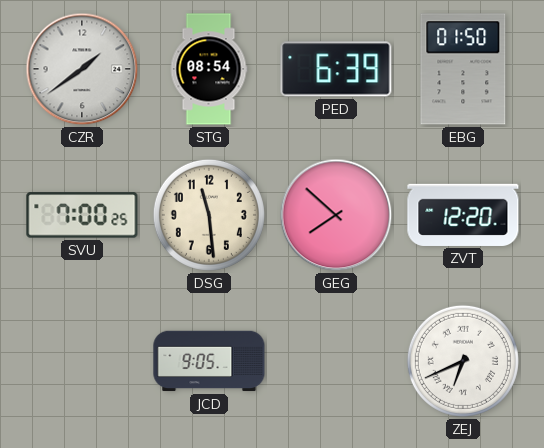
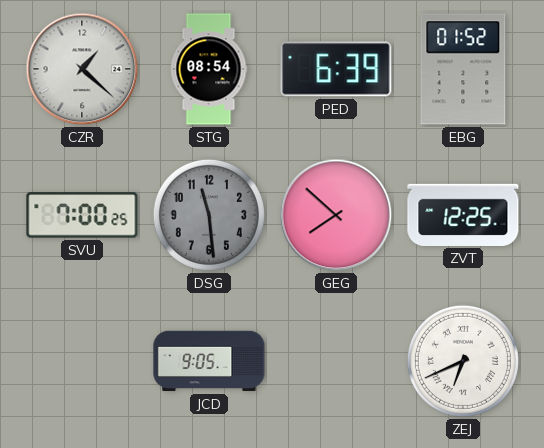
CZR: 1:39 -> 1:22
EBG: 01:50 -> 01:52
DSG dial: cream -> grey
ZVT: 12:20 -> 12:25
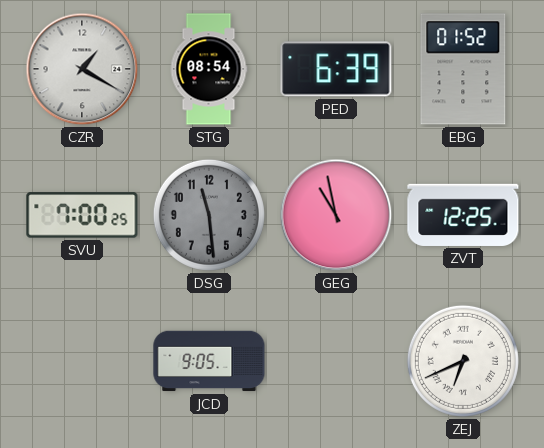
CZR: 1:22 -> 1:20
GEG: 7:52 -> 10:58
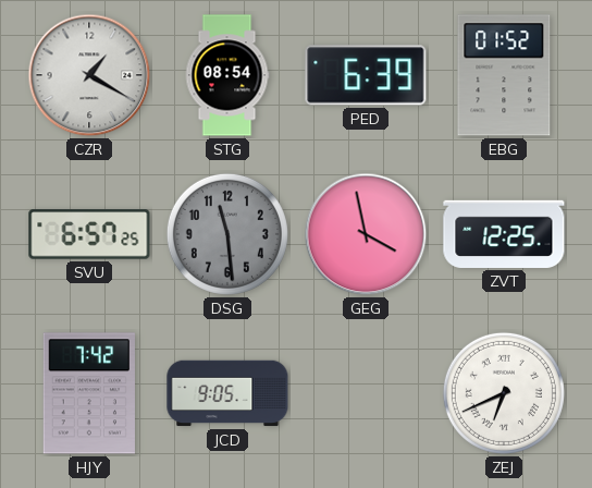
SVU: 7:00 -> 6:57
GEG: 10:58 -> 3:58
HJY: none -> 7:42
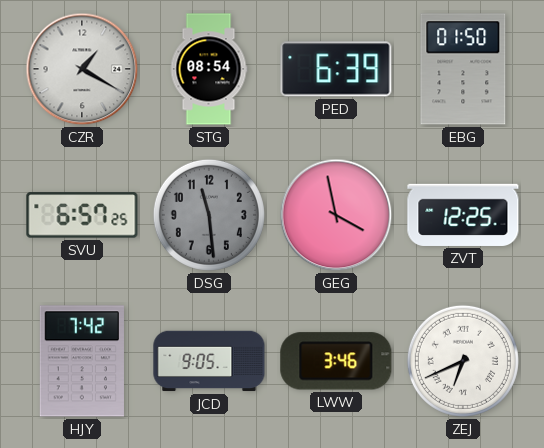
EBG: 01:52 -> 01:50
LWW: none -> 3:46
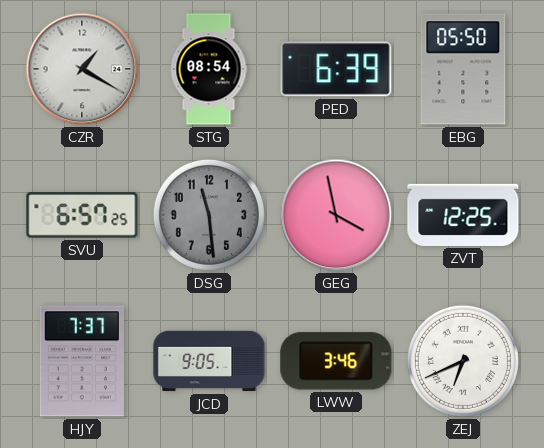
EBG: 01:50 -> 05:50
HJY: 7:42 -> 7:37
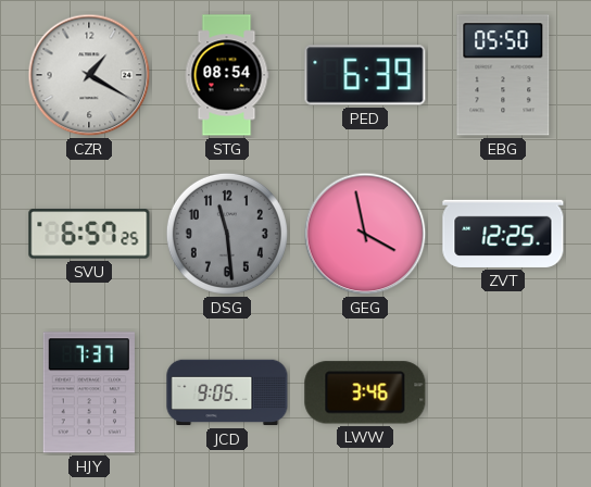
ZEJ: 6:41 -> none
